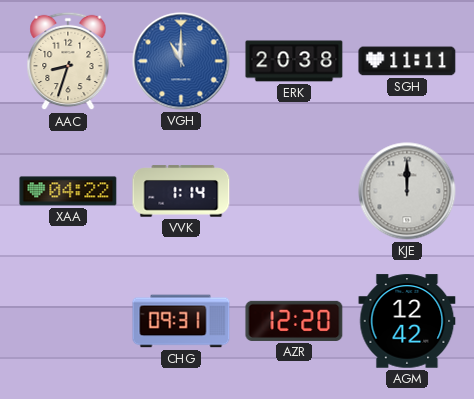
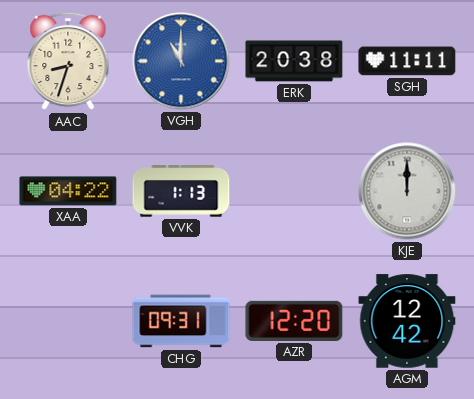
VVK: 1:14 -> 1:13
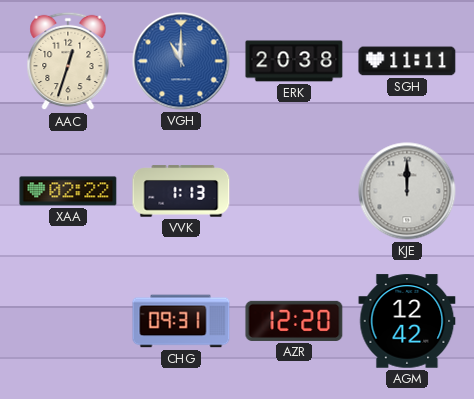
AAC: 8:33 -> 12:33
XAA: 04:22 -> 02:22
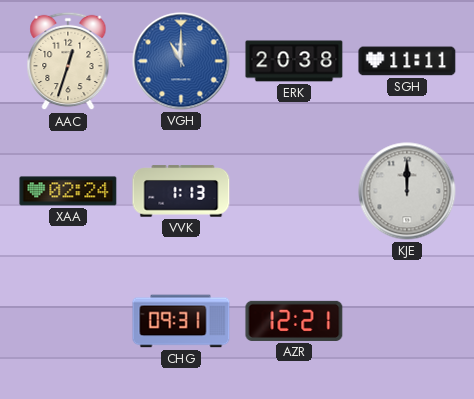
XAA: 02:22 -> 02:24
AZR: 12:20 -> 12:21
AGM: 12:42 -> none
